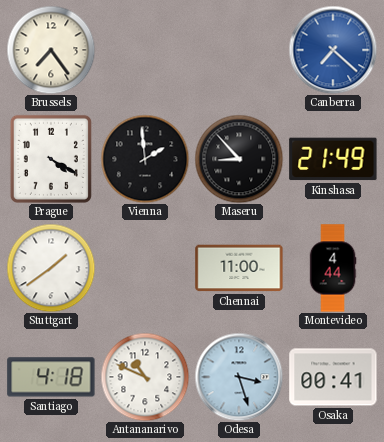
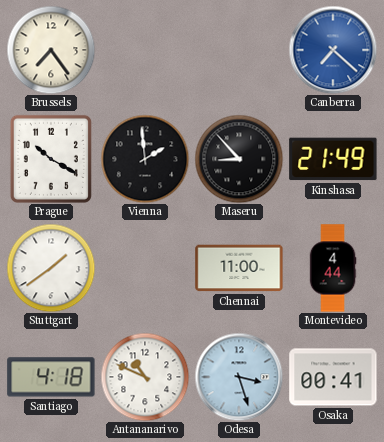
Prague: 4:20 -> 10:20
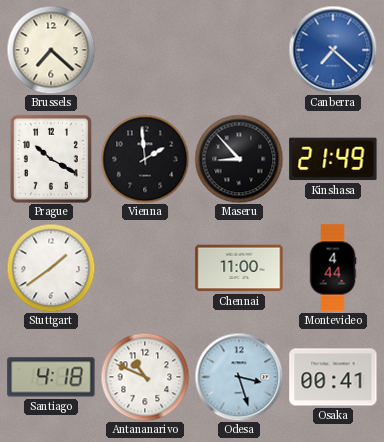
Brussels: 7:24 -> 7:22
